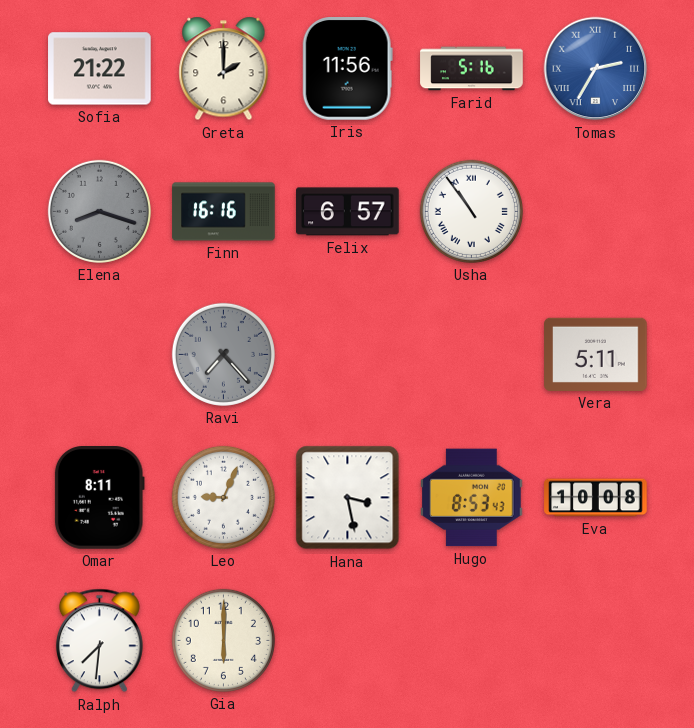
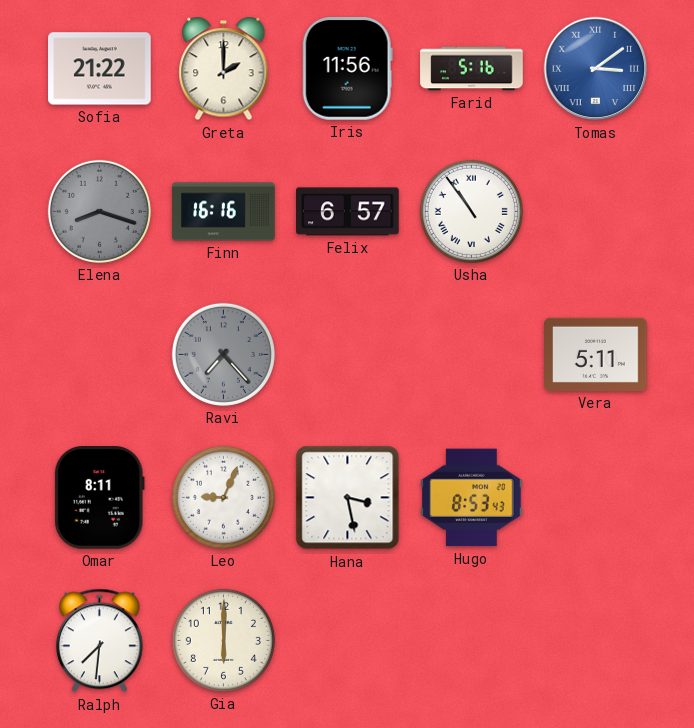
Tomas: 2:35 -> 3:09
Eva: 10:08 -> none
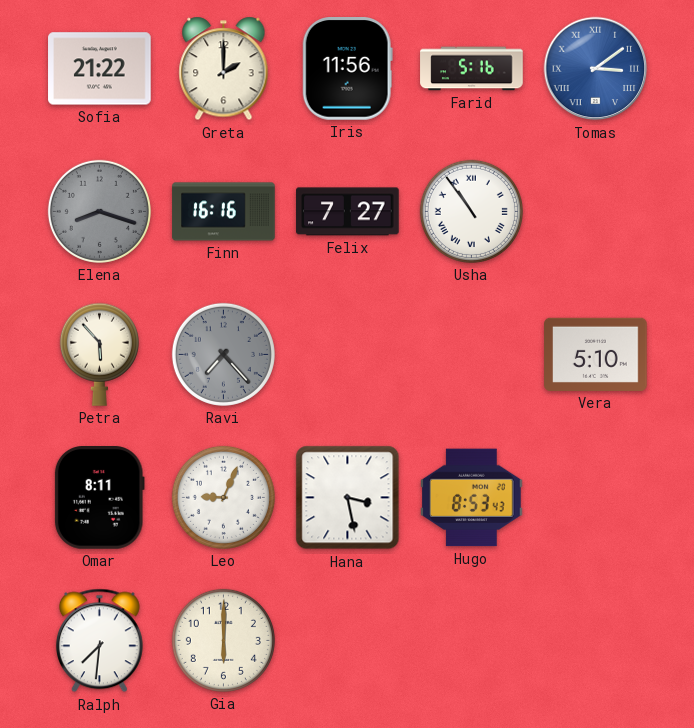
Felix: 6:57 -> 7:27
Petra: none -> 5:53
Vera: 5:11 -> 5:10
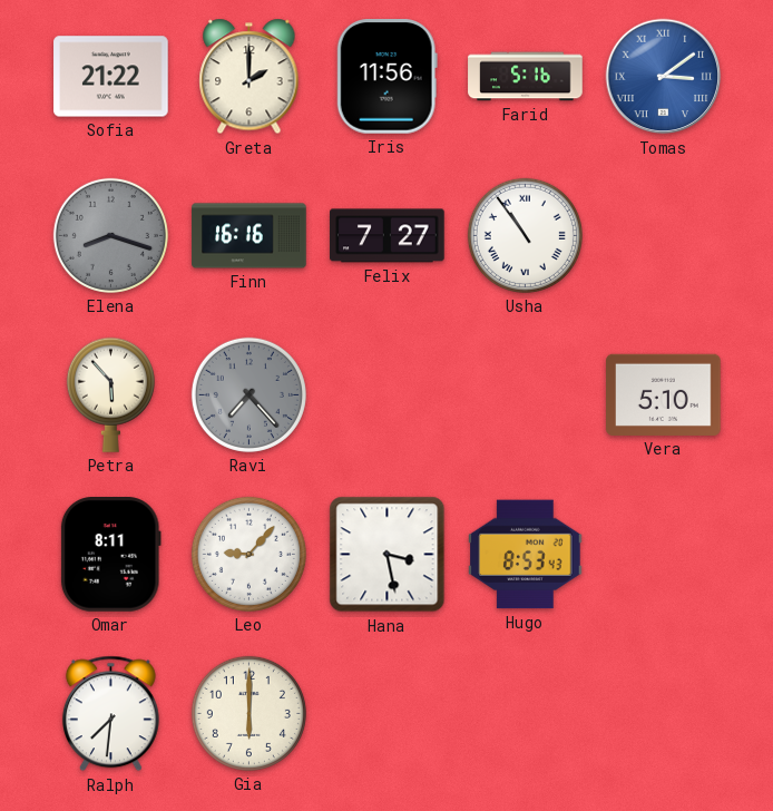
Leo: 9:04 -> 9:07
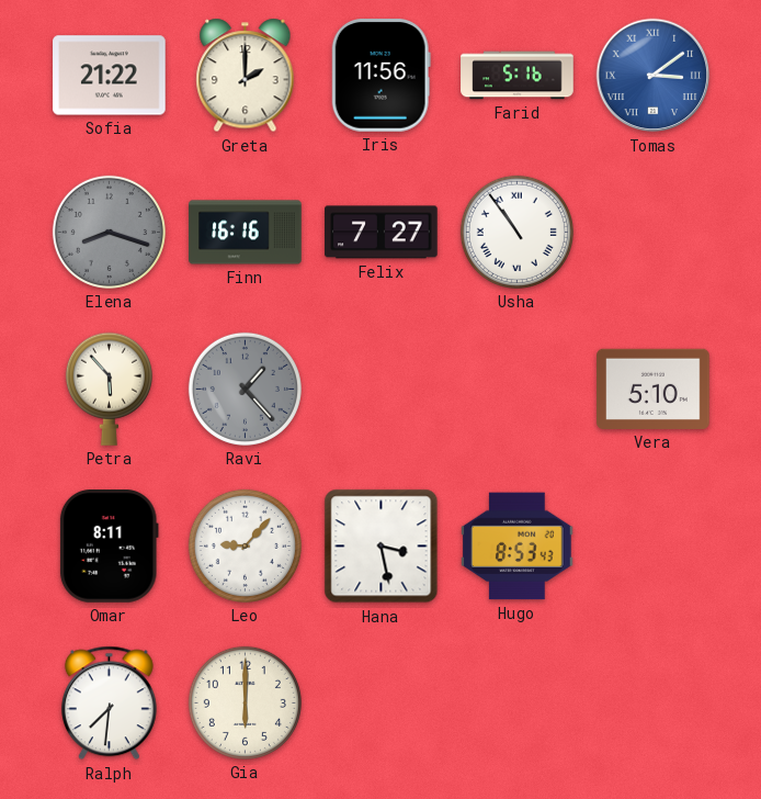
Ravi: 7:23 -> 1:23
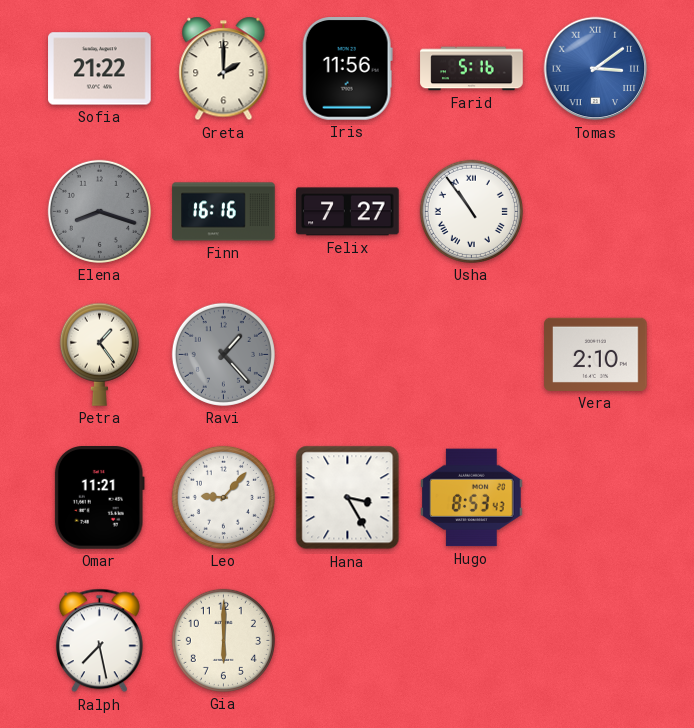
Petra: 5:53 -> 1:24
Vera: 5:10 -> 2:10
Omar: 8:11 -> 11:21
Hana: 3:28 -> 3:25
Ralph: 7:31 -> 7:28
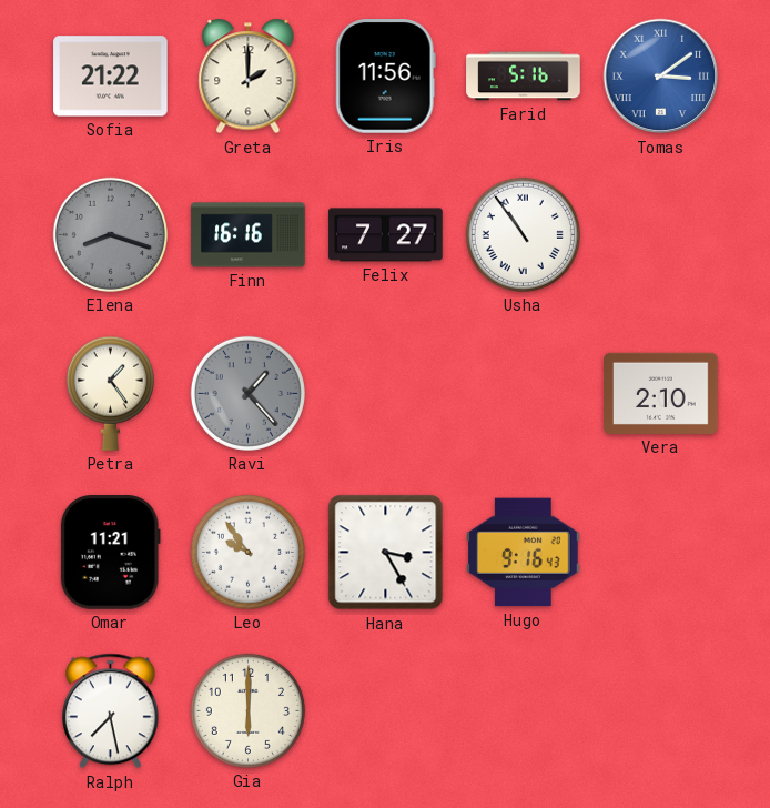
Leo: 9:07 -> 9:54
Hugo: 8:53 -> 9:16
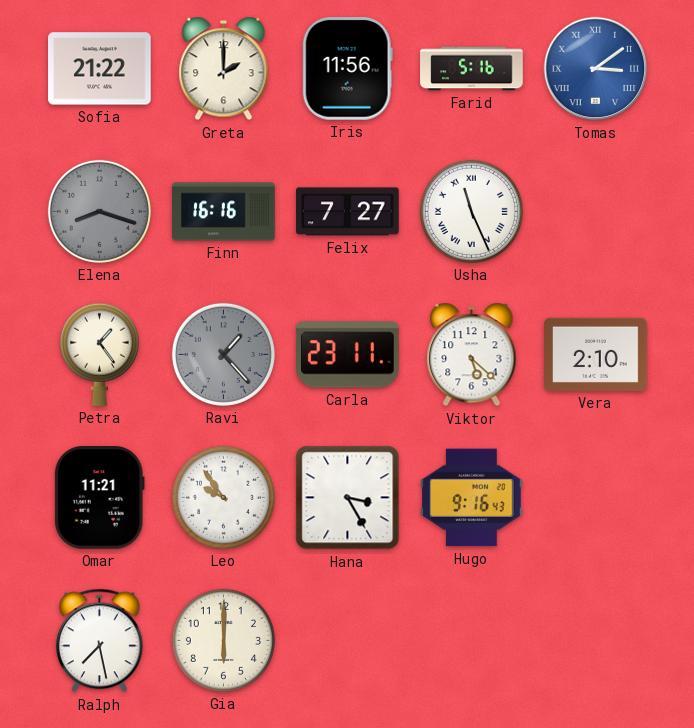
Usha: 10:54 -> 11:26
Carla: none -> 23:11
Viktor: none -> 5:22
